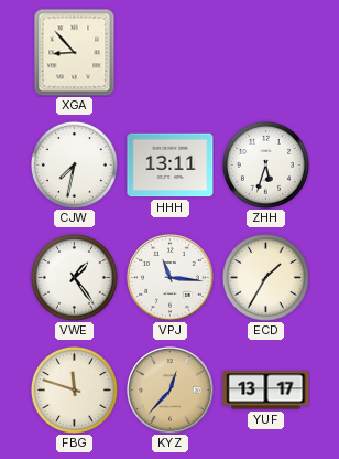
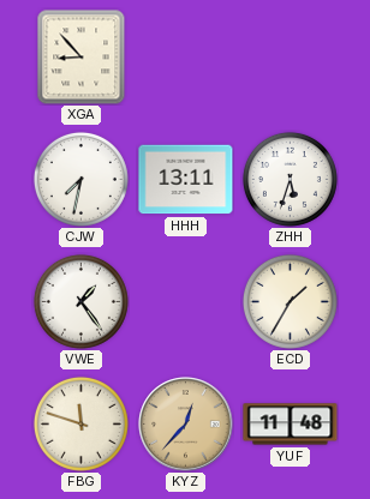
VPJ: 11:16 -> none
YUF: 13:17 -> 11:48
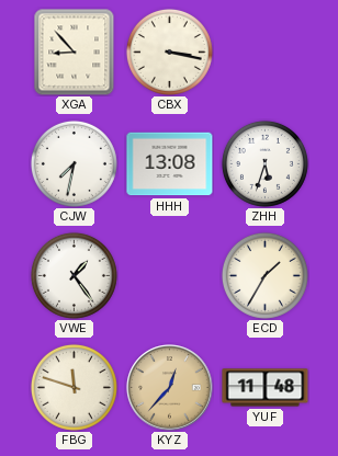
CBX: none -> 3:17
HHH: 13:11 -> 13:08
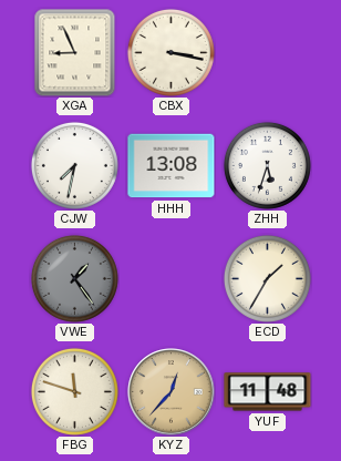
XGA: 8:53 -> 8:56
VWE dial: white -> grey
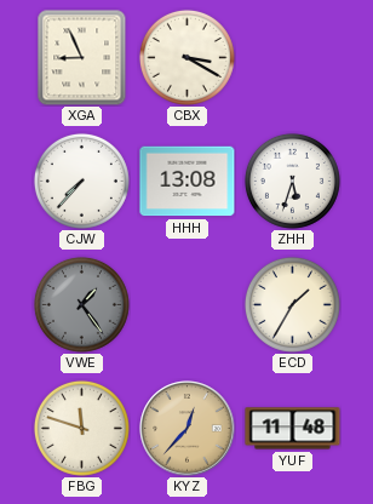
CBX: 3:17 -> 3:20
CJW: 7:32 -> 7:37
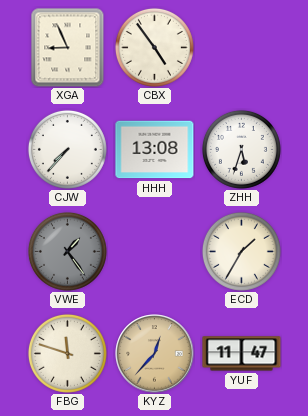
CBX: 3:20 -> 4:54
YUF: 11:48 -> 11:47
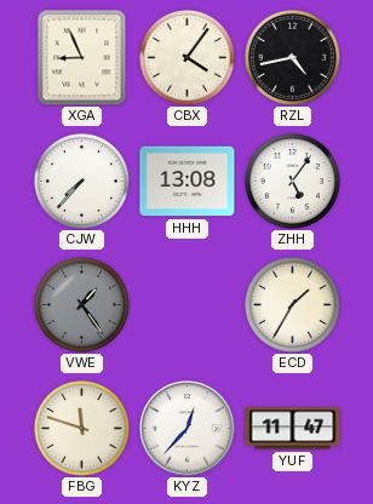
CBX: 4:54 -> 4:06
RZL: none -> 4:43
ZHH: 5:33 -> 5:06
KYZ dial: champagne -> white
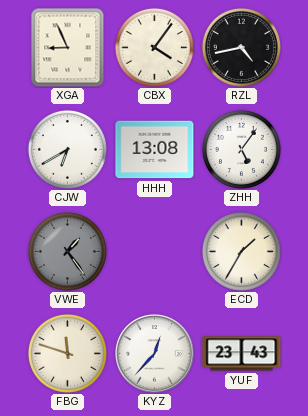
CJW: 7:37 -> 6:40
YUF: 11:47 -> 23:43
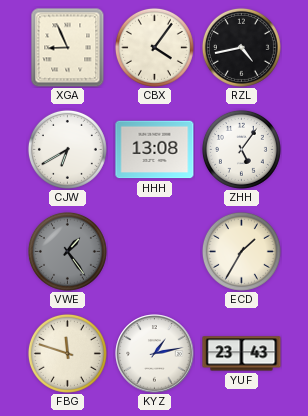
KYZ: 12:37 -> 1:13
